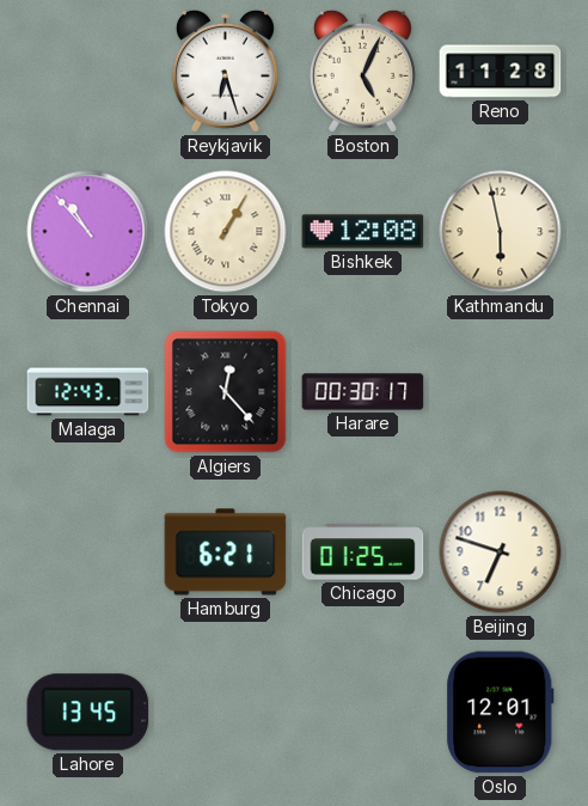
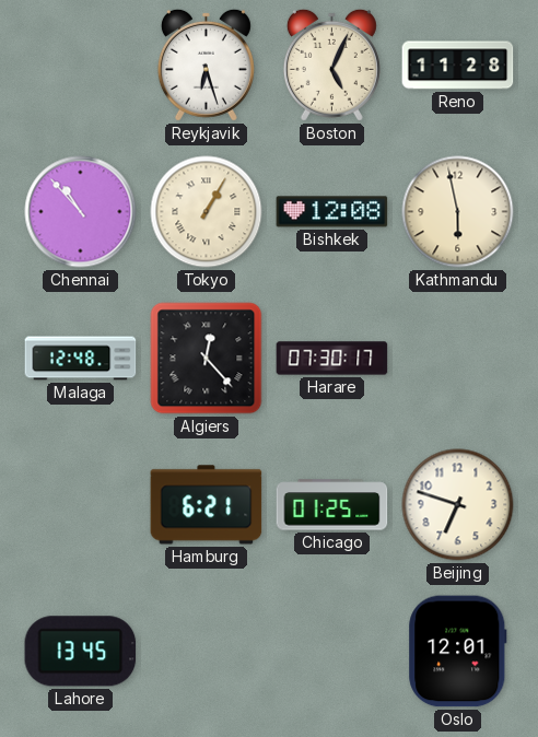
Malaga: 12:43 -> 12:48
Harare: 00:30 -> 07:30
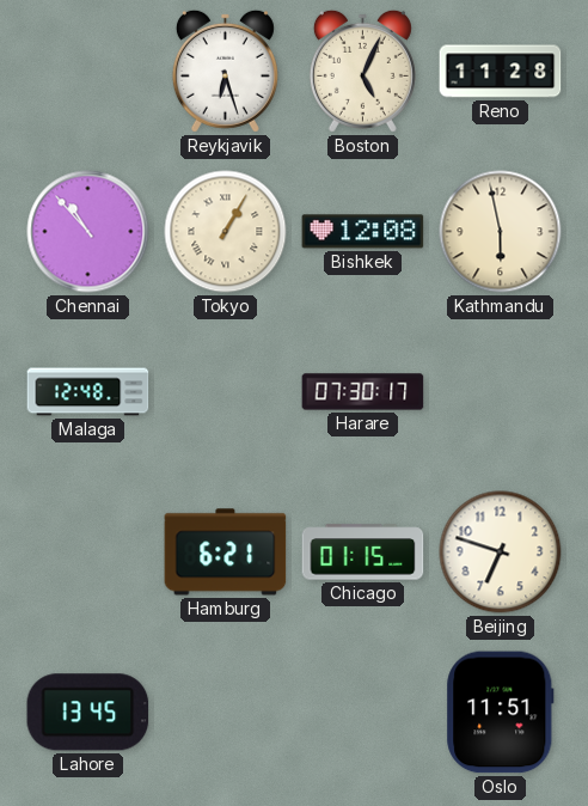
Algiers: 12:23 -> none
Chicago: 01:25 -> 01:15
Oslo: 12:01 -> 11:51
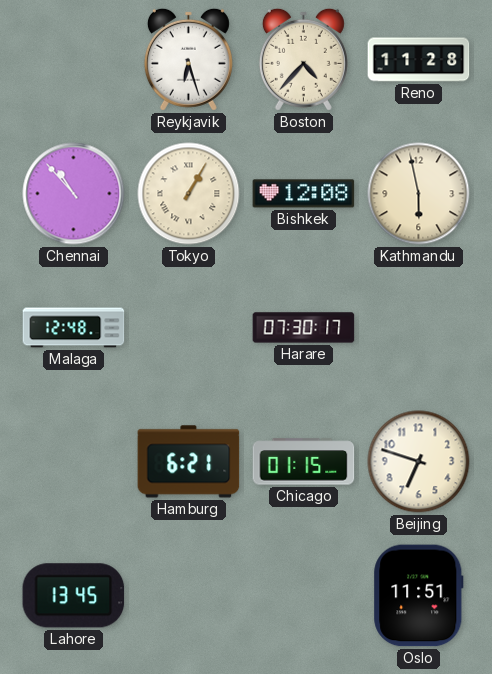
Boston: 5:04 -> 4:37
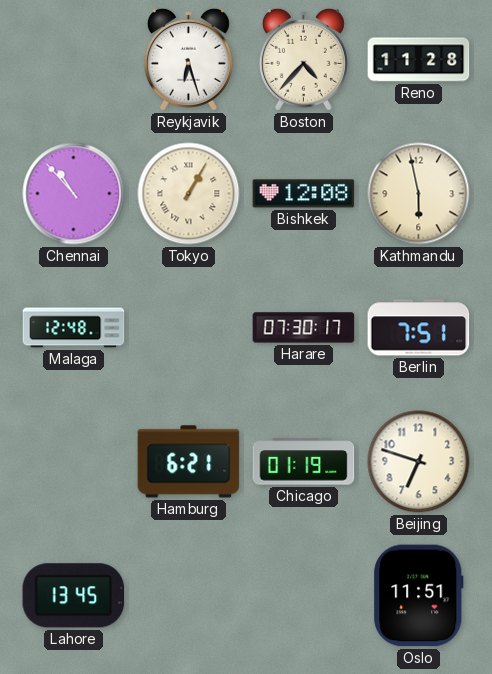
Berlin: none -> 7:51
Chicago: 01:15 -> 01:19
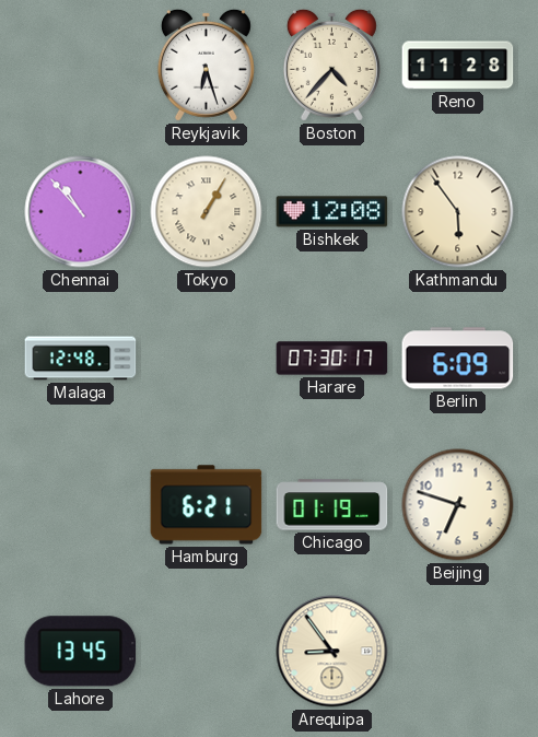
Kathmandu: 5:58 -> 5:54
Berlin: 7:51 -> 6:09
Arequipa: none -> 8:54
Oslo: 11:51 -> none
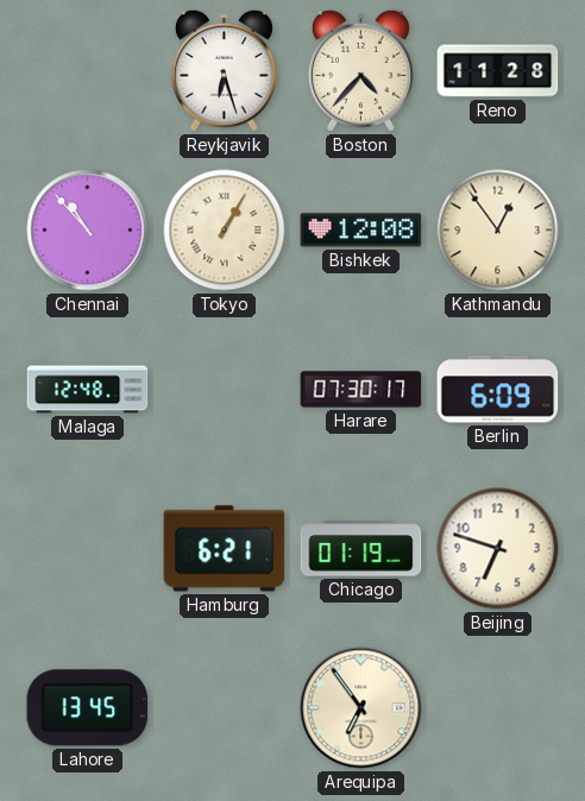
Kathmandu: 5:54 -> 12:54
Arequipa: 8:54 -> 6:54
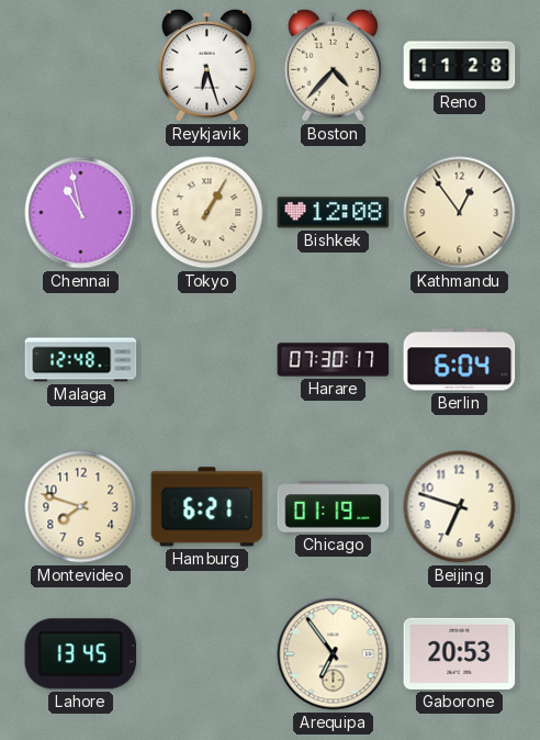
Chennai: 10:53 -> 10:58
Berlin: 6:09 -> 6:04
Montevideo: none -> 7:48
Gaborone: none -> 20:53
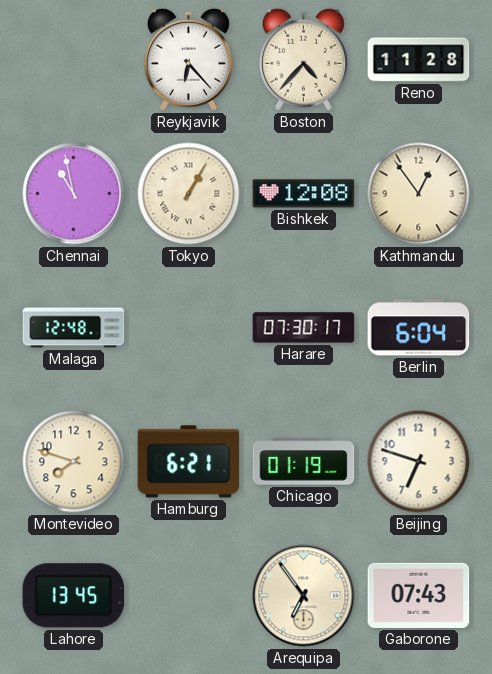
Reykjavik: 6:27 -> 6:23
Gaborone: 20:53 -> 07:43
